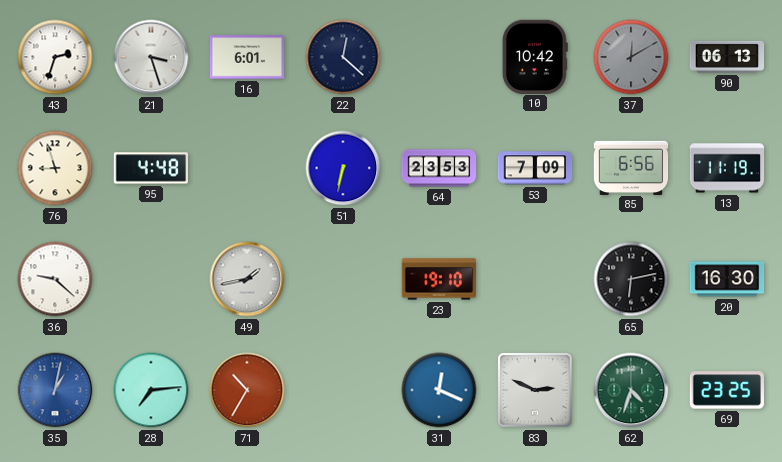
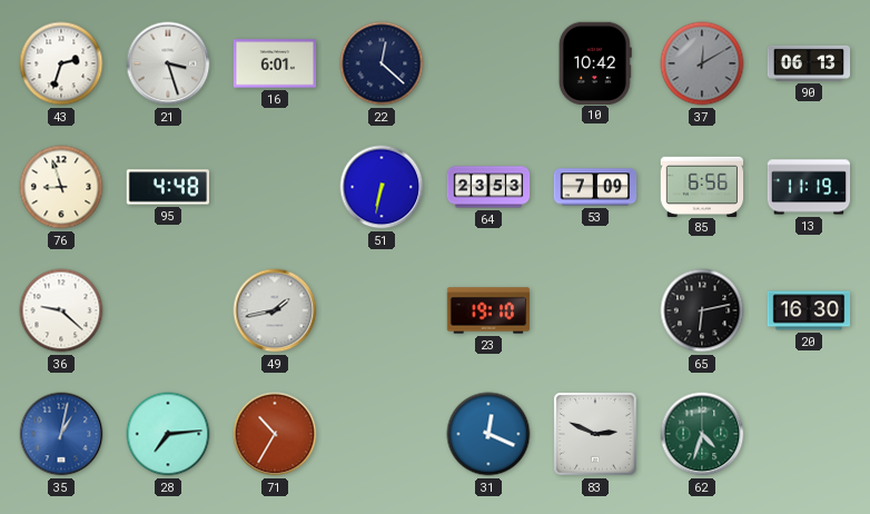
69: 23:25 -> none
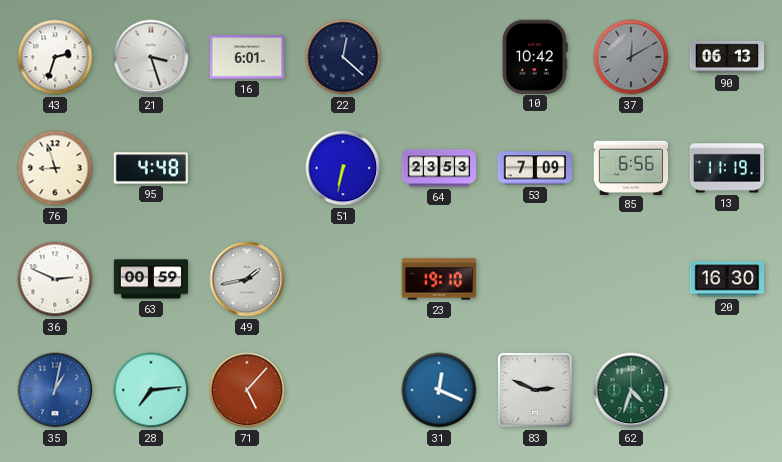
36: 9:22 -> 2:49
63: none -> 00:59
65: 6:13 -> none
71: 10:35 -> 5:07
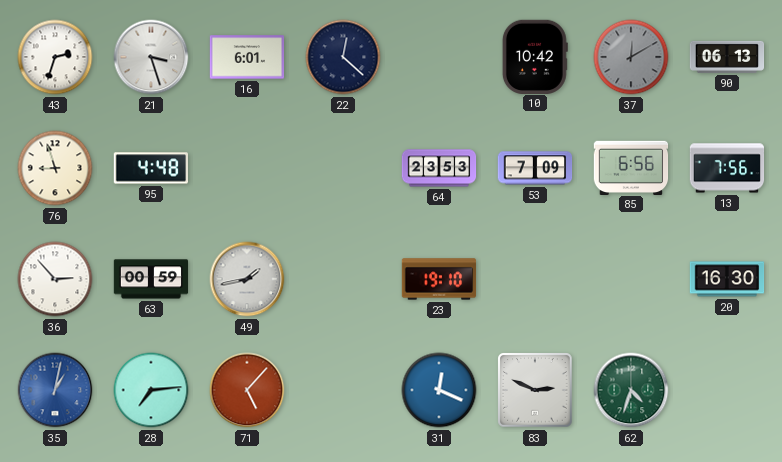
51: 6:32 -> none
13: 11:19 -> 7:56
36: 2:49 -> 2:53
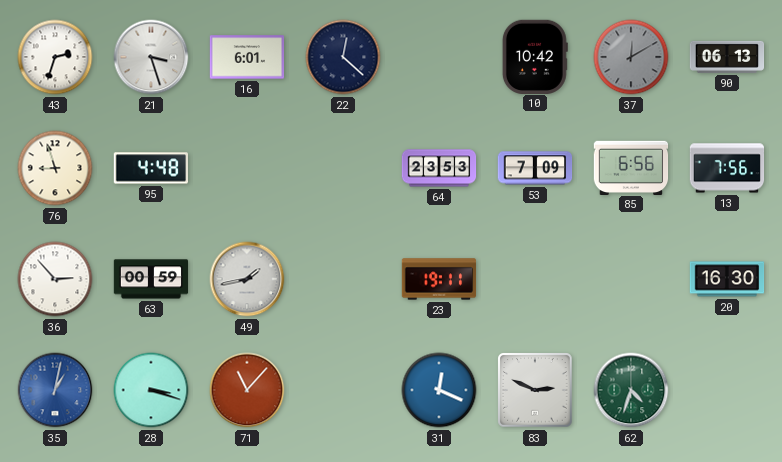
23: 19:10 -> 19:11
28: 7:14 -> 3:18
71: 5:07 -> 11:07
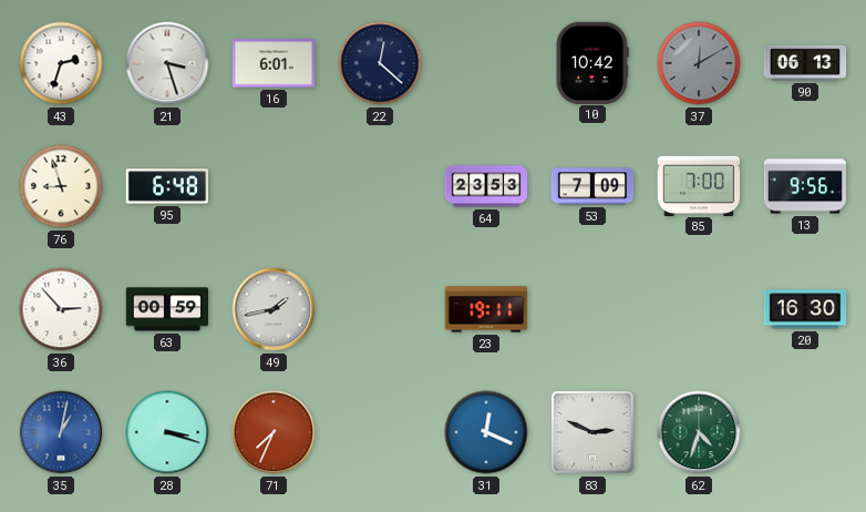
95: 4:48 -> 6:48
85: 6:56 -> 7:00
13: 7:56 -> 9:56
71: 11:07 -> 7:34
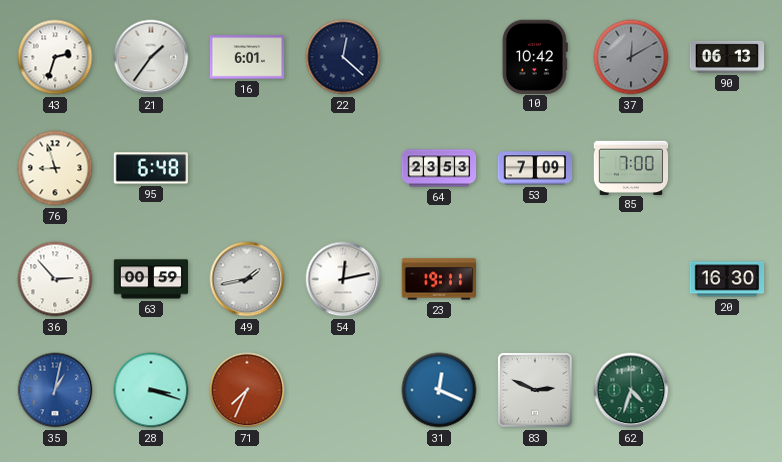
21: 3:27 -> 1:36
13: 9:56 -> none
54: none -> 12:13
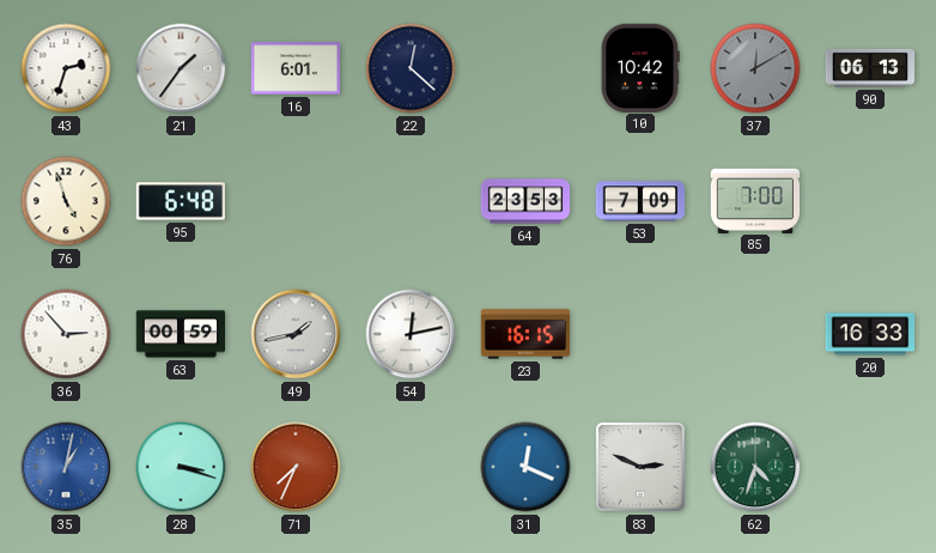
76: 8:57 -> 4:57
23: 19:11 -> 16:15
20: 16:30 -> 16:33
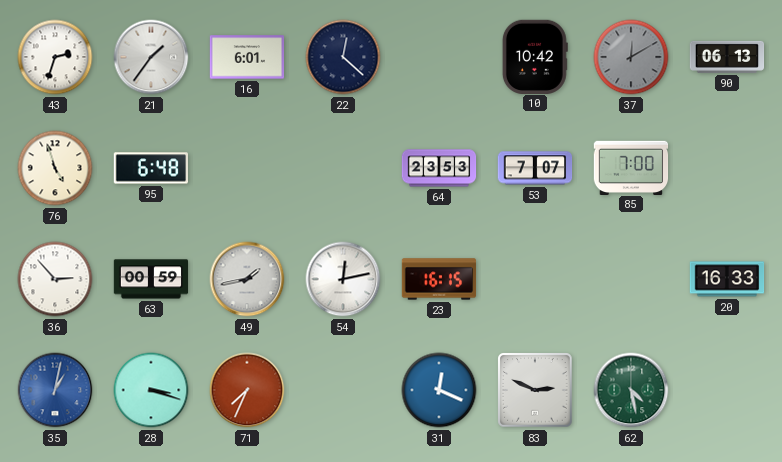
53: 7:09 -> 7:07
62: 4:33 -> 4:28
